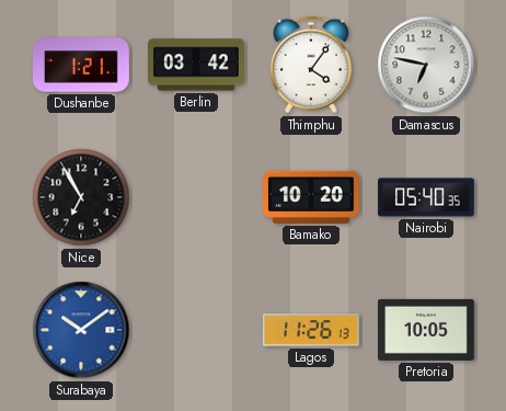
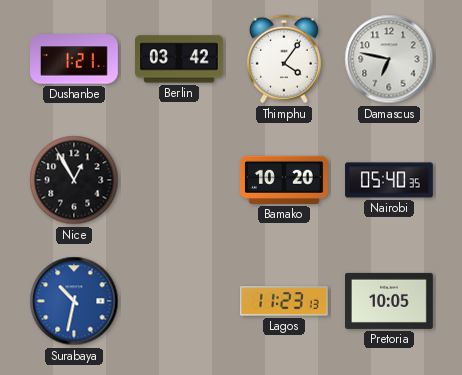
Nice: 6:55 -> 12:55
Surabaya: 10:09 -> 10:32
Lagos: 11:26 -> 11:23
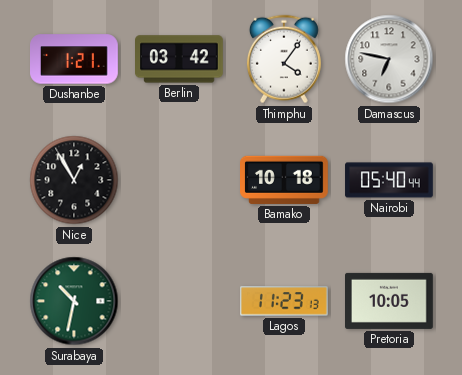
Bamako: 10:20 -> 10:18
Nairobi: 05:40:35 -> 05:40:44
Surabaya dial: blue -> green
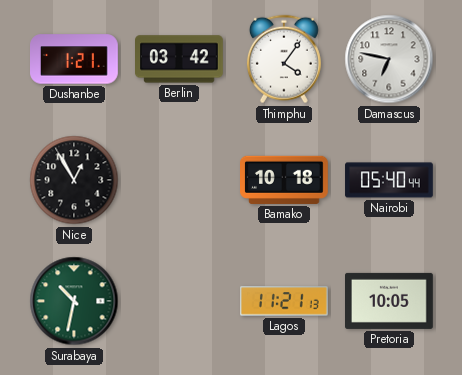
Lagos: 11:23 -> 11:21
